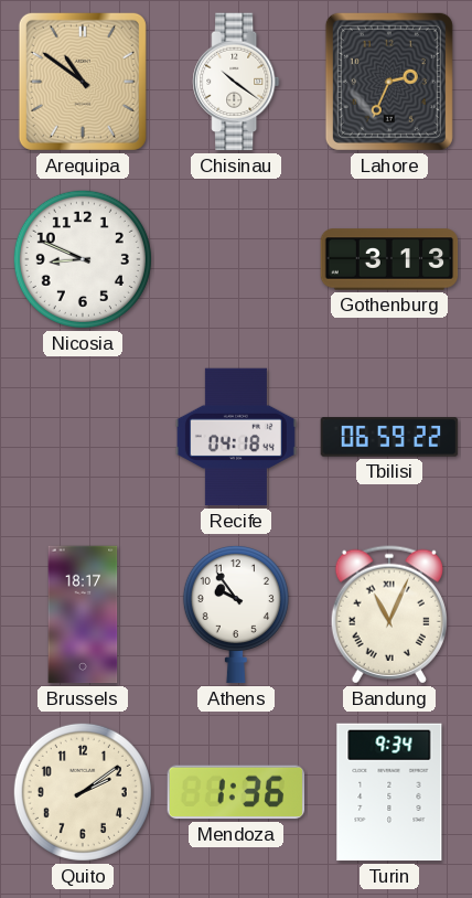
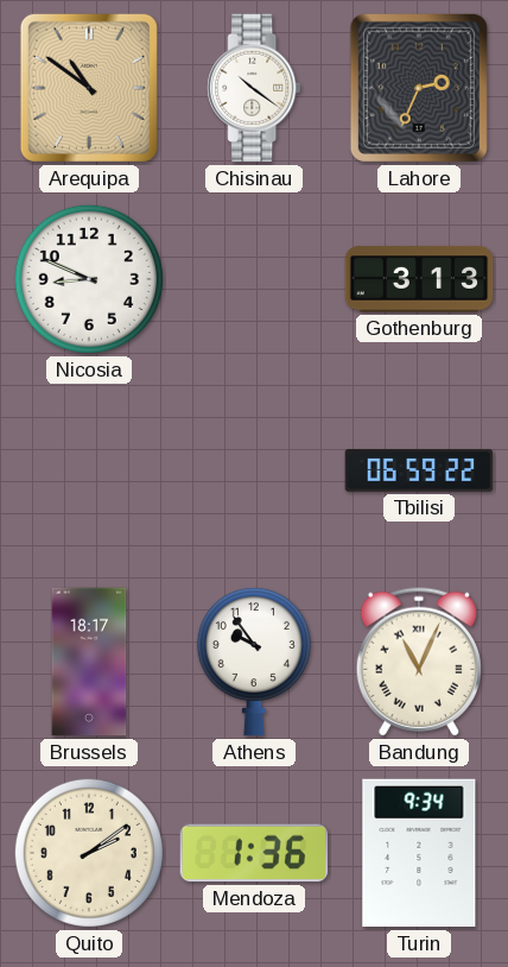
Recife: 04:18 -> none
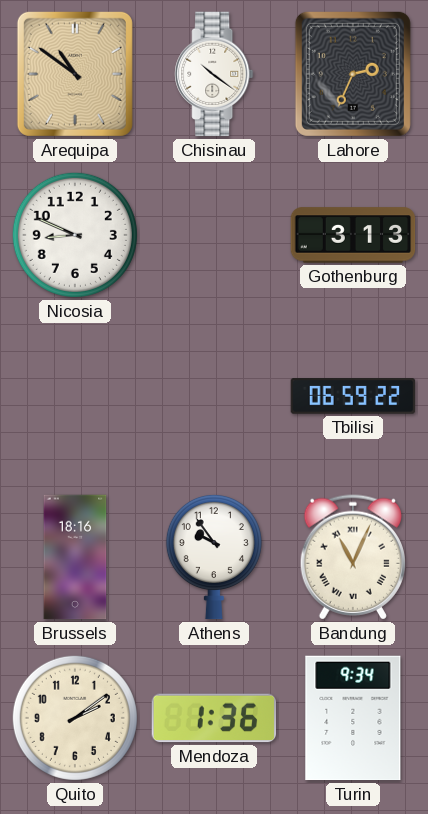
Brussels: 18:17 -> 18:16
